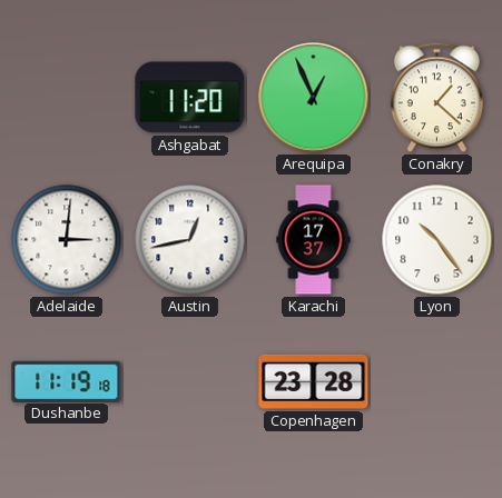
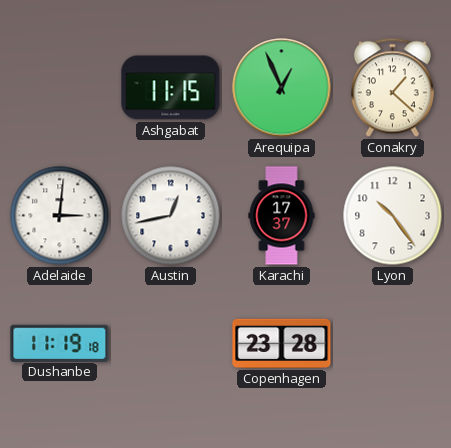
Ashgabat: 11:20 -> 11:15
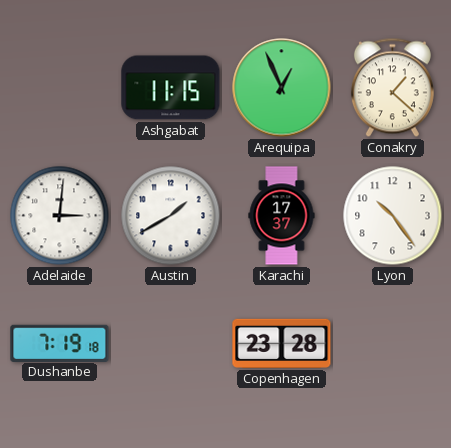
Austin: 12:43 -> 1:40
Dushanbe: 11:19 -> 7:19
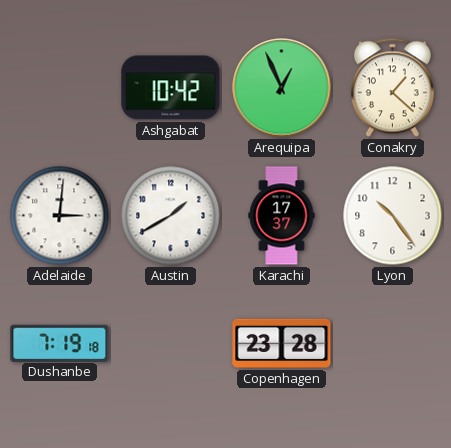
Ashgabat: 11:15 -> 10:42
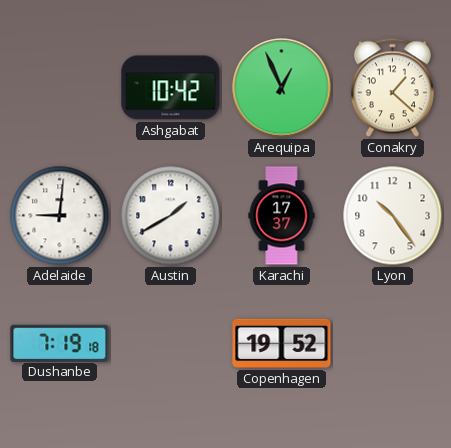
Adelaide: 3:01 -> 9:01
Copenhagen: 23:28 -> 19:52
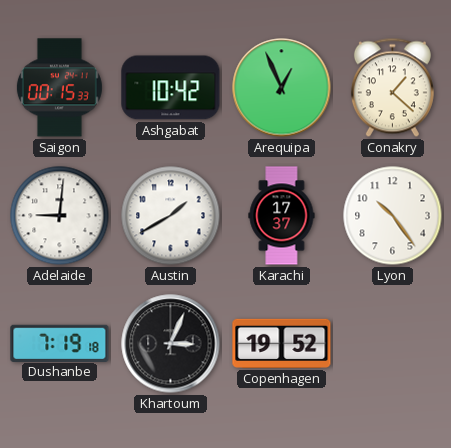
Saigon: none -> 00:15
Khartoum: none -> 3:04
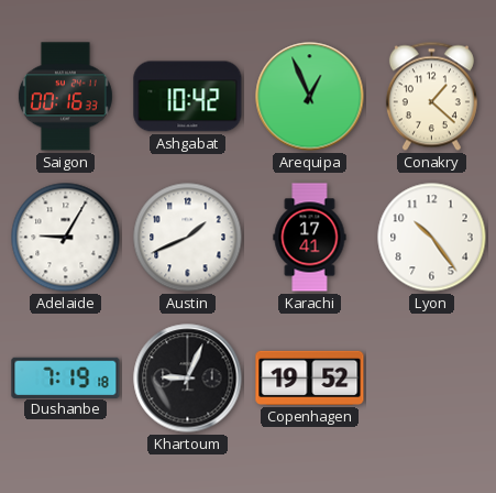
Saigon: 00:15 -> 00:16
Adelaide: 9:01 -> 9:05
Austin: 1:40 -> 1:41
Karachi: 17:37 -> 17:41
Khartoum: 3:04 -> 9:04
